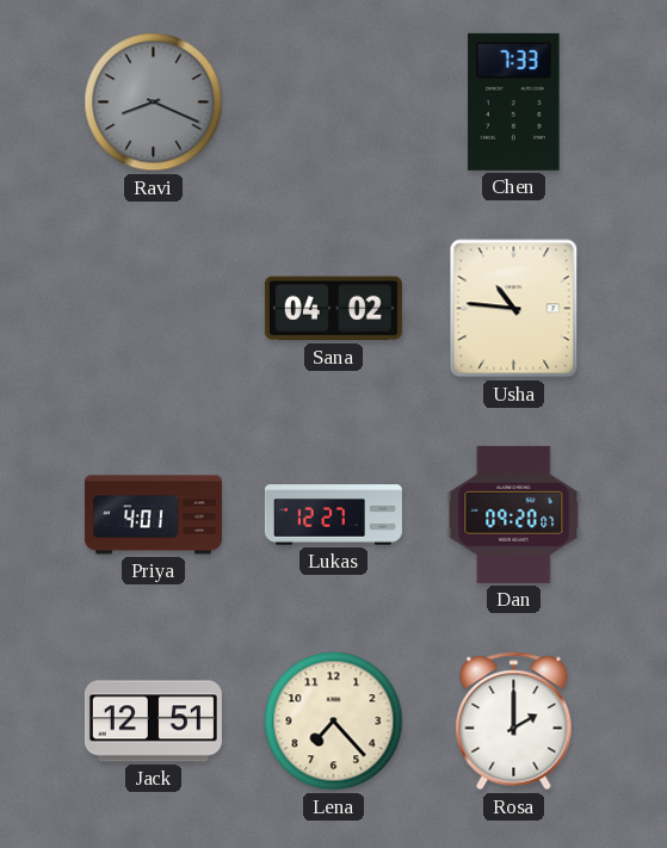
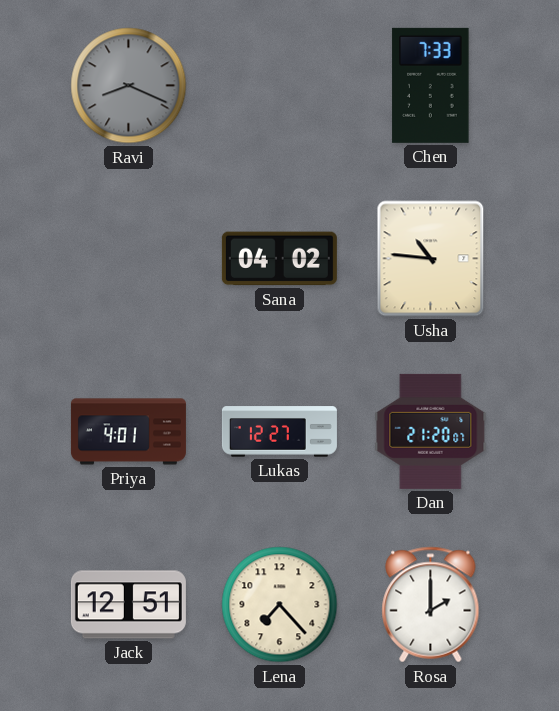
Dan: 09:20 -> 21:20
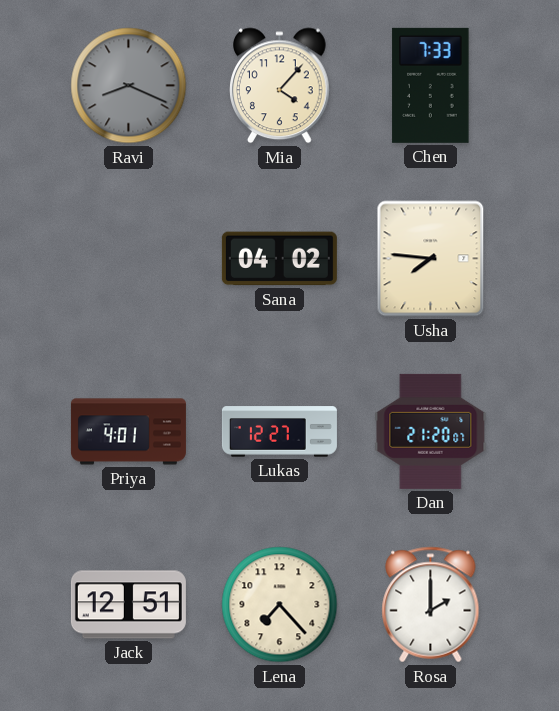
Mia: none -> 4:07
Usha: 10:46 -> 7:46
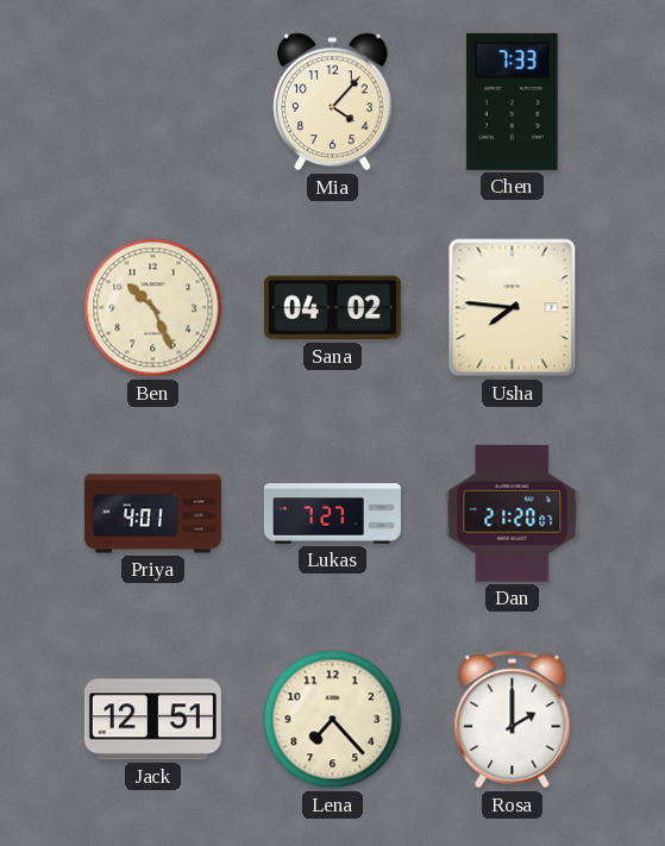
Ravi: 8:19 -> none
Ben: none -> 10:26
Lukas: 12:27 -> 7:27
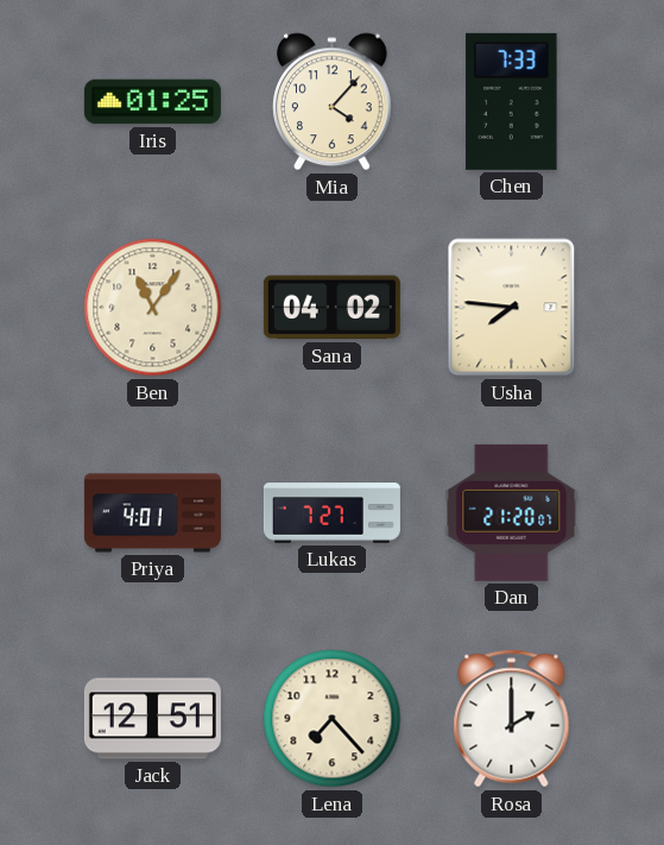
Iris: none -> 01:25
Ben: 10:26 -> 11:06
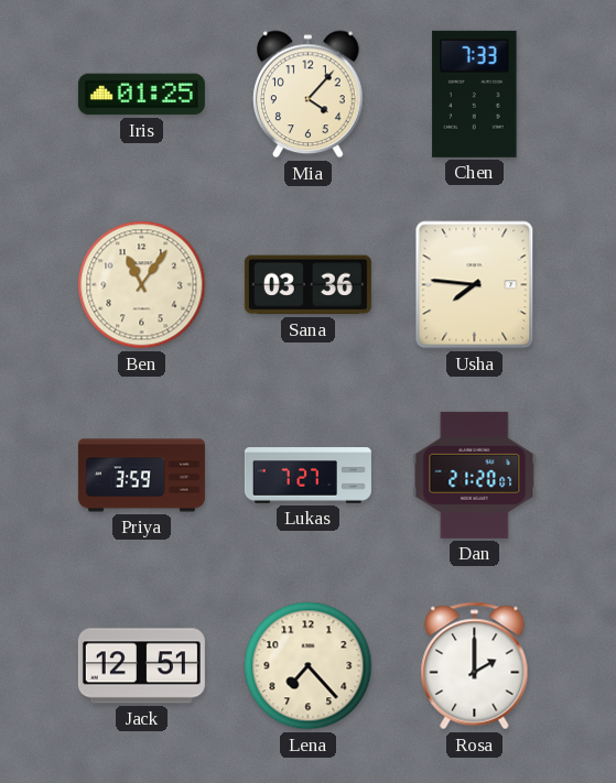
Sana: 04:02 -> 03:36
Priya: 4:01 -> 3:59
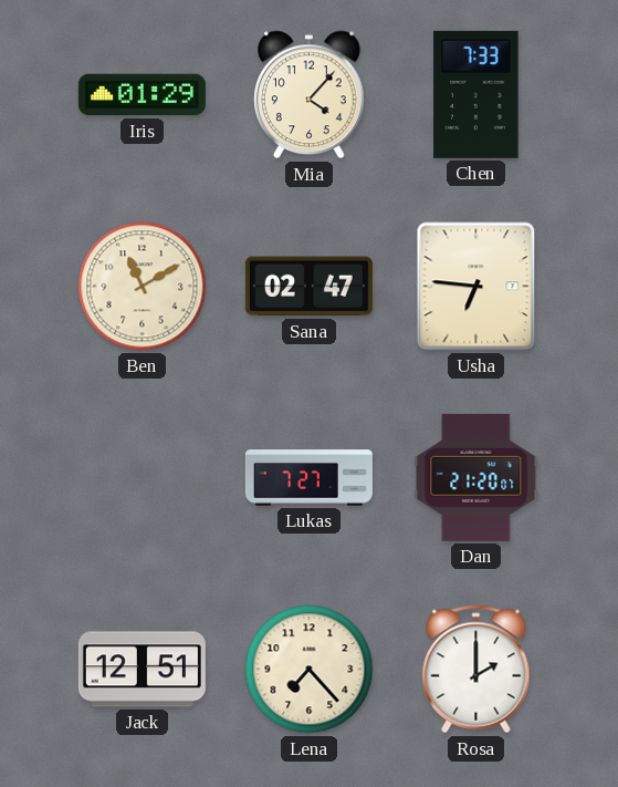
Iris: 01:25 -> 01:29
Ben: 11:06 -> 11:10
Sana: 03:36 -> 02:47
Usha: 7:46 -> 6:46
Priya: 3:59 -> none
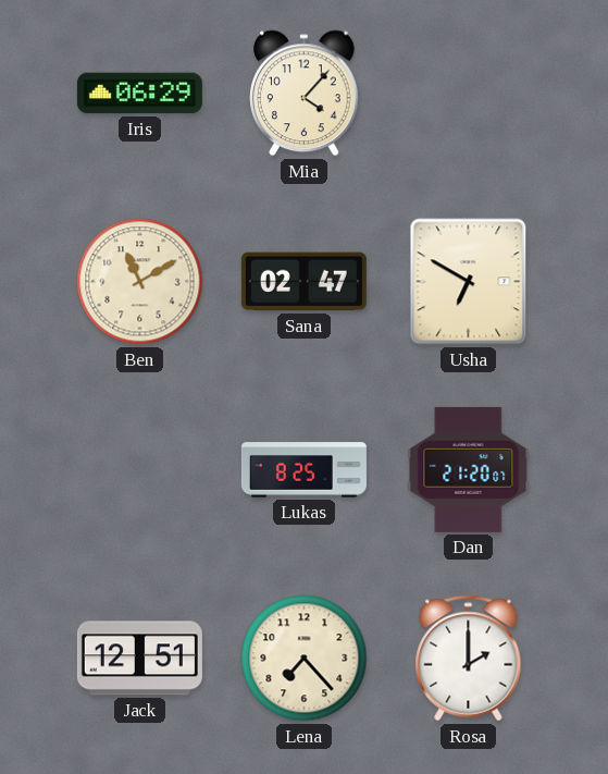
Iris: 01:29 -> 06:29
Chen: 7:33 -> none
Usha: 6:46 -> 6:50
Lukas: 7:27 -> 8:25
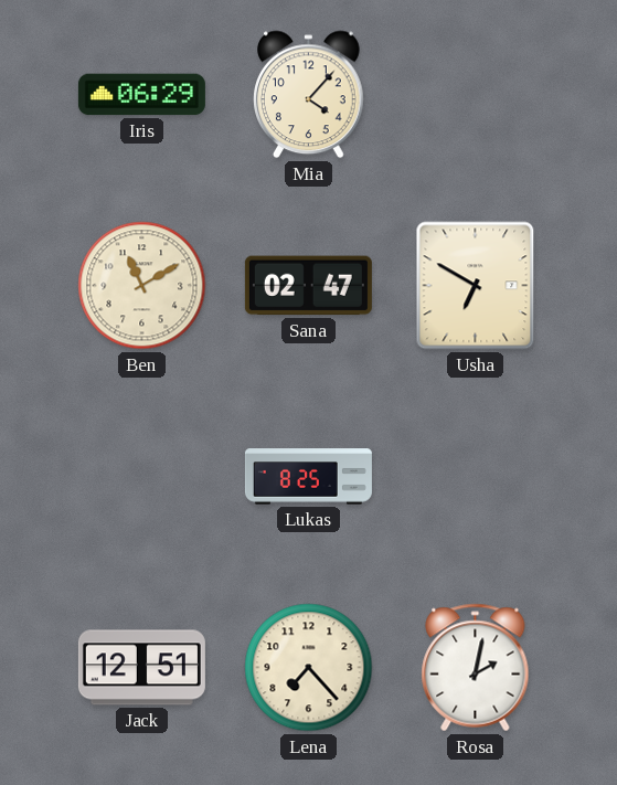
Dan: 21:20 -> none
Rosa: 2:00 -> 2:02
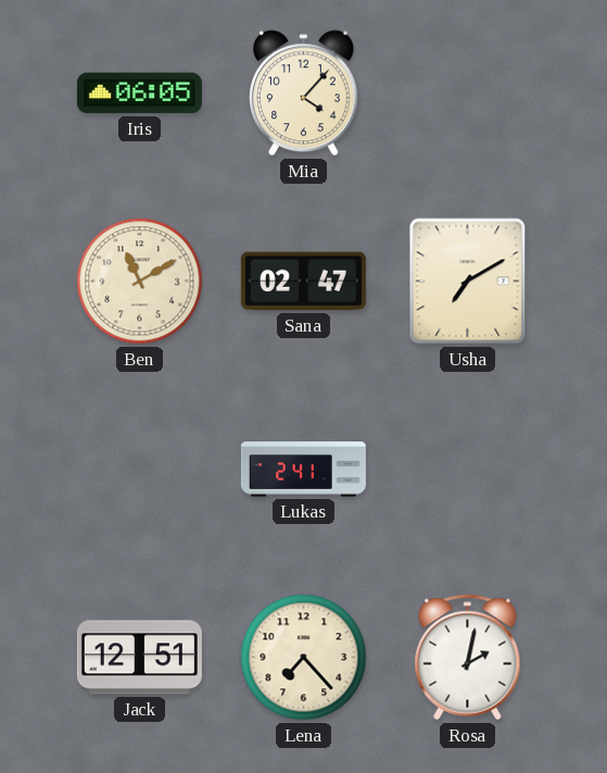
Iris: 06:29 -> 06:05
Usha: 6:50 -> 7:10
Lukas: 8:25 -> 2:41
